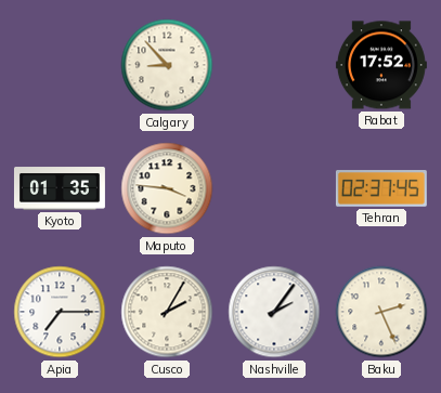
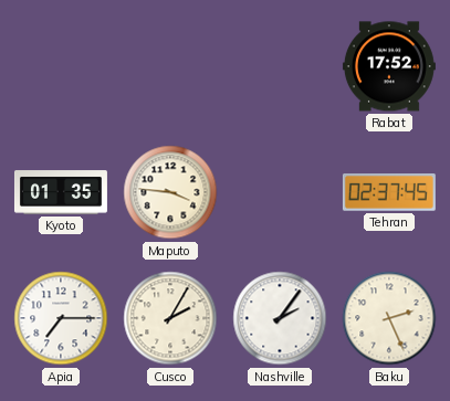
Calgary: 8:53 -> none
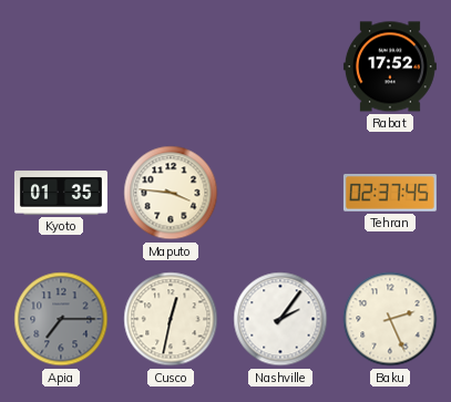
Apia dial: white -> grey
Cusco: 2:05 -> 12:32
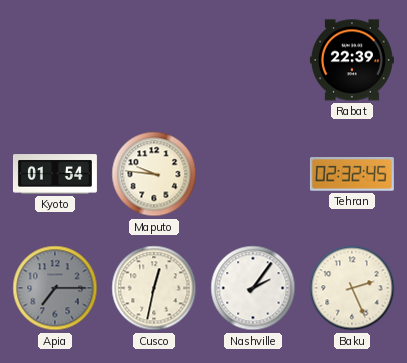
Rabat: 17:52 -> 22:39
Kyoto: 01:35 -> 01:54
Maputo: 3:46 -> 9:46
Tehran: 02:37 -> 02:32
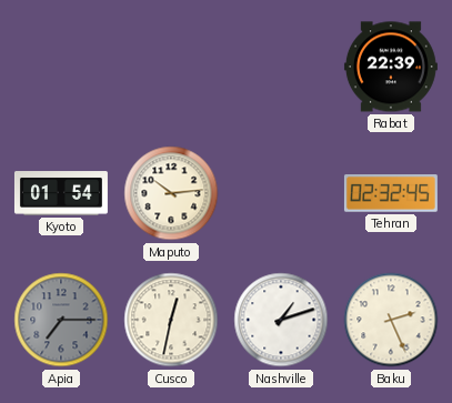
Maputo: 9:46 -> 10:14
Nashville: 2:06 -> 1:12
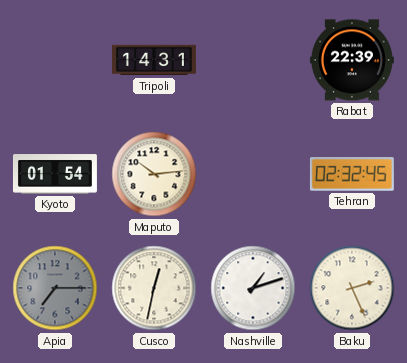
Tripoli: none -> 14:31
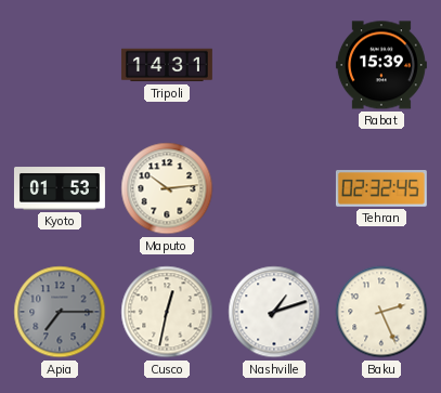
Rabat: 22:39 -> 15:39
Kyoto: 01:54 -> 01:53
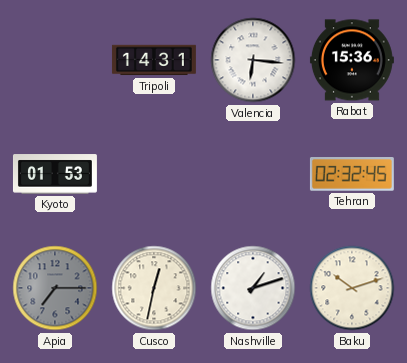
Valencia: none -> 6:16
Rabat: 15:39 -> 15:36
Maputo: 10:14 -> none
Baku: 2:26 -> 10:12
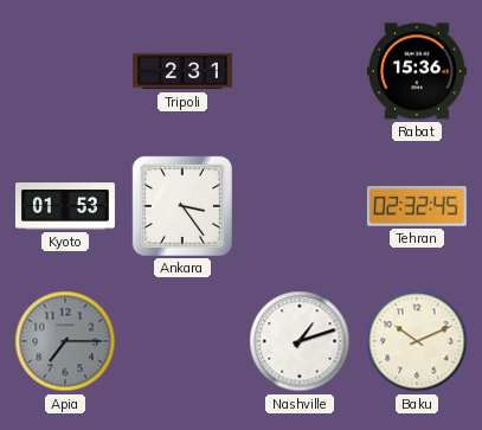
Tripoli: 14:31 -> 2:31
Valencia: 6:16 -> none
Ankara: none -> 3:24
Cusco: 12:32 -> none
Baku: 10:12 -> 10:11
